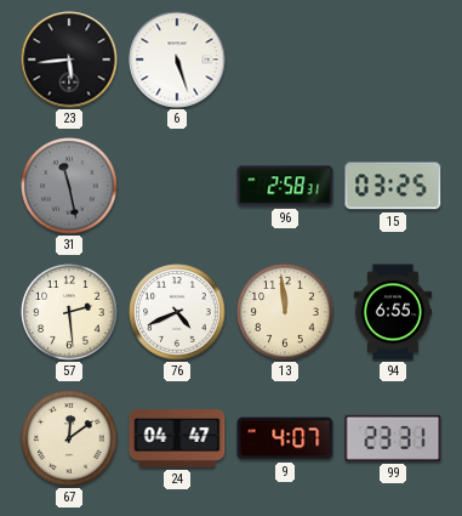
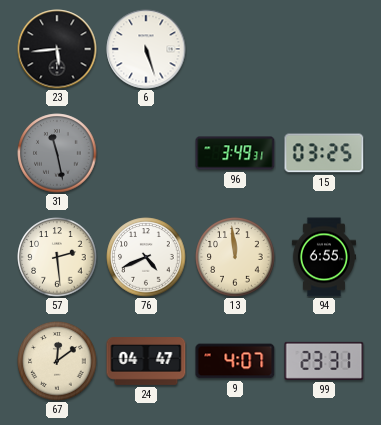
96: 2:58 -> 3:49
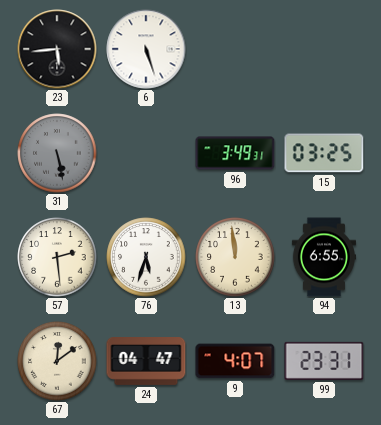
31: 11:28 -> 5:28
76: 4:41 -> 5:33
